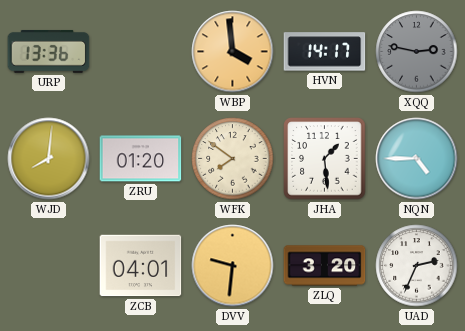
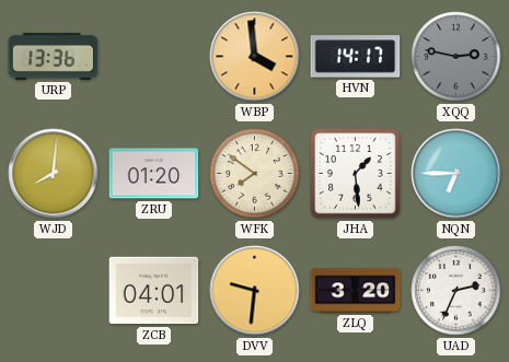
NQN: 4:45 -> 6:45
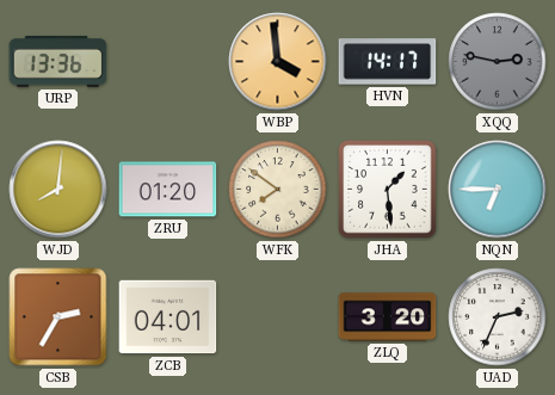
CSB: none -> 2:35
DVV: 9:31 -> none
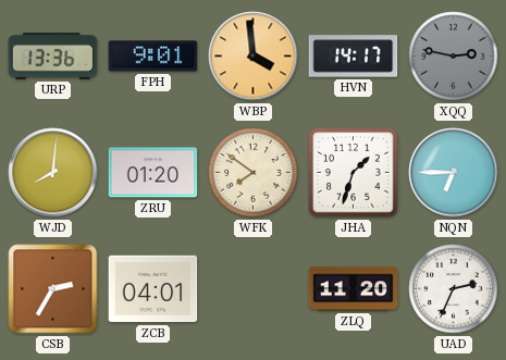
FPH: none -> 9:01
JHA: 1:29 -> 1:33
ZLQ: 3:20 -> 11:20
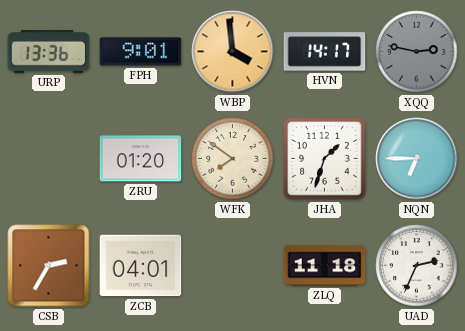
WJD: 8:01 -> none
ZLQ: 11:20 -> 11:18
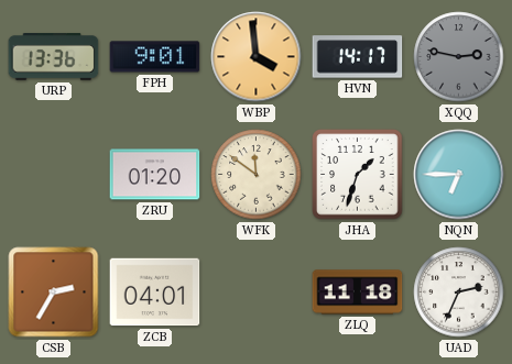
WFK: 7:51 -> 11:51
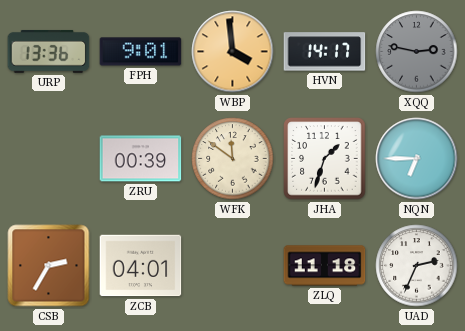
ZRU: 01:20 -> 00:39
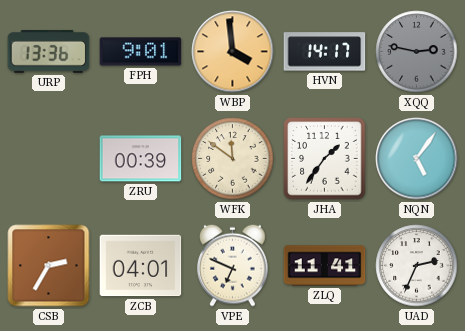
JHA: 1:33 -> 1:36
NQN: 6:45 -> 5:06
VPE: none -> 6:49
ZLQ: 11:18 -> 11:41
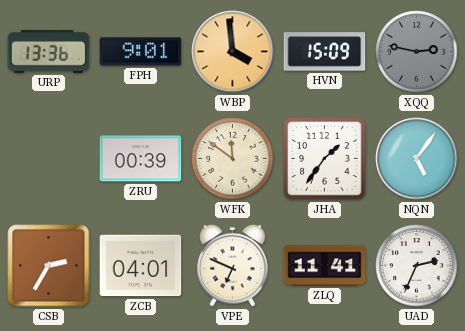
HVN: 14:17 -> 15:09
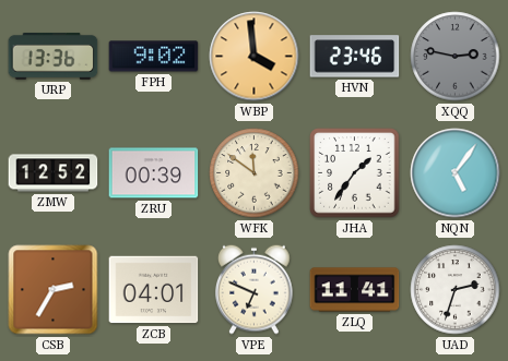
FPH: 9:01 -> 9:02
HVN: 15:09 -> 23:46
ZMW: none -> 12:52
UAD: 2:34 -> 2:33
